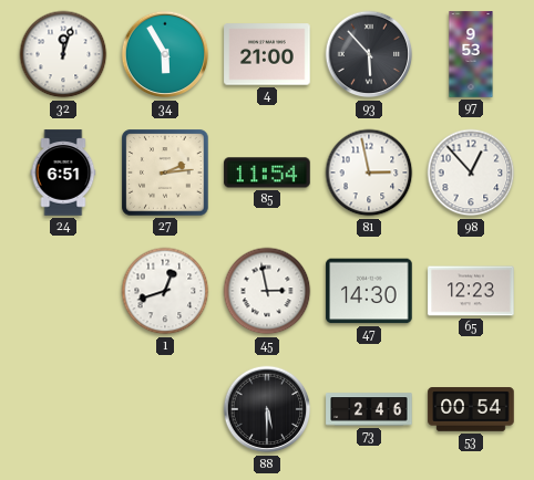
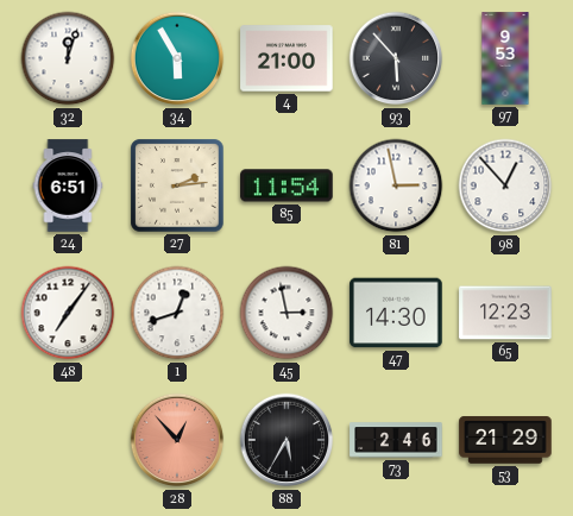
48: none -> 7:06
28: none -> 12:53
88: 5:30 -> 5:35
53: 00:54 -> 21:29
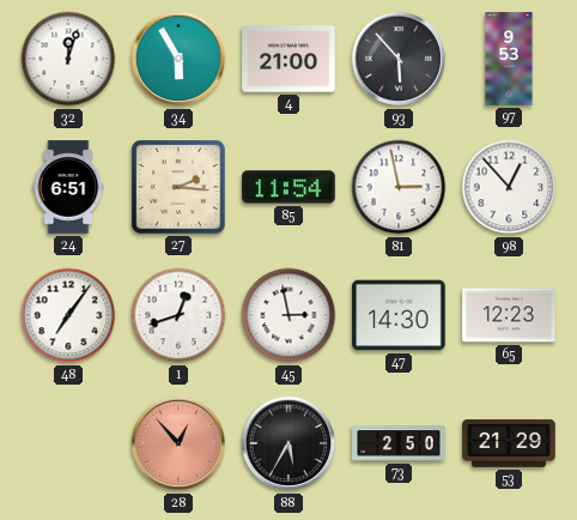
27: 2:14 -> 2:16
73: 2:46 -> 2:50
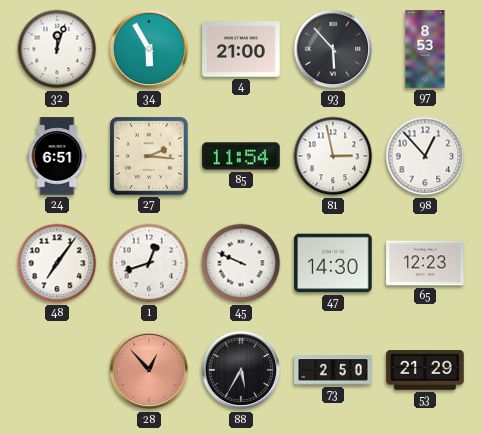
97: 9:53 -> 8:53
45: 2:58 -> 9:49
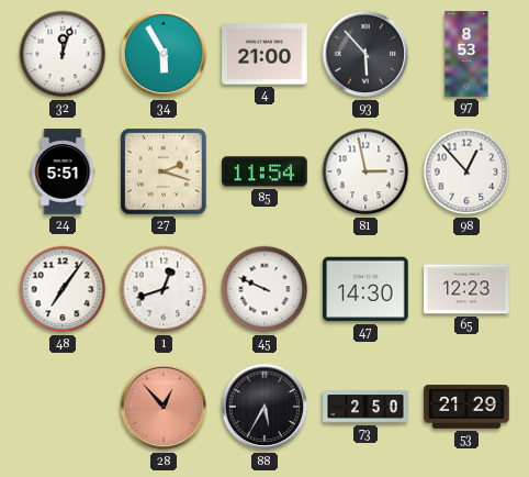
24: 6:51 -> 5:51
27: 2:16 -> 2:18
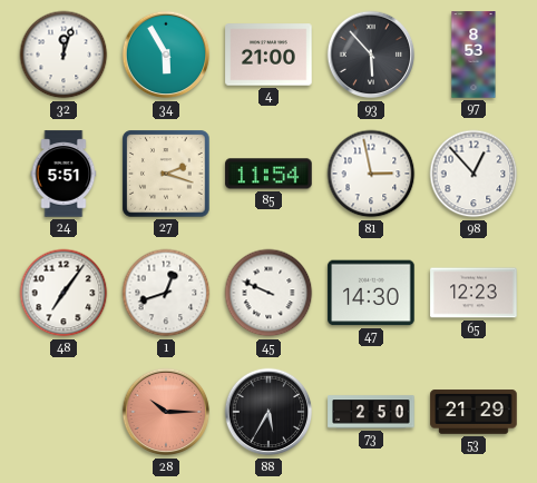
28: 12:53 -> 10:15
